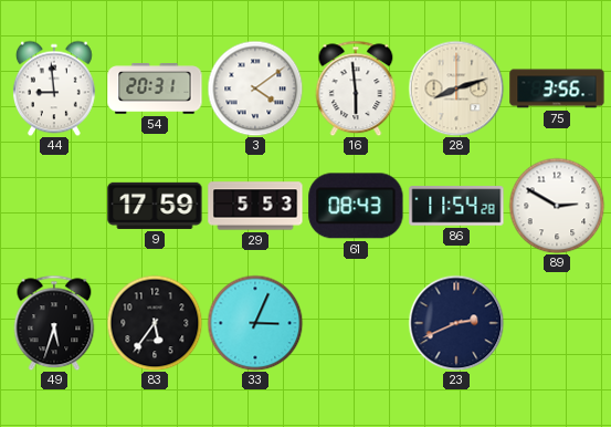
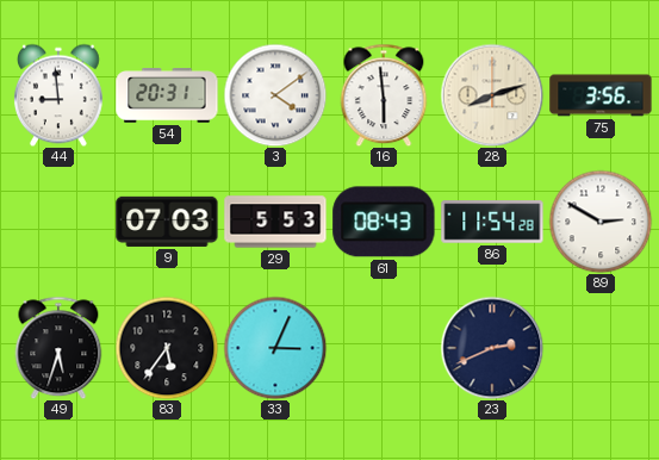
9: 17:59 -> 07:03
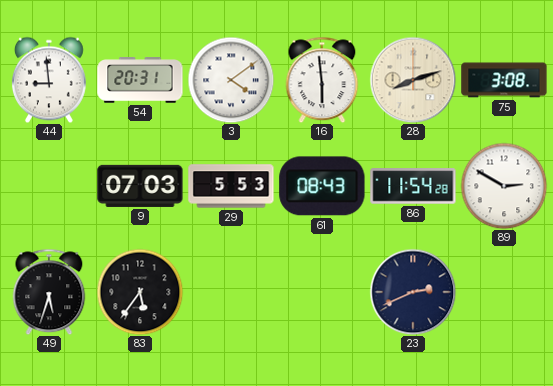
75: 3:56 -> 3:08
33: 3:04 -> none
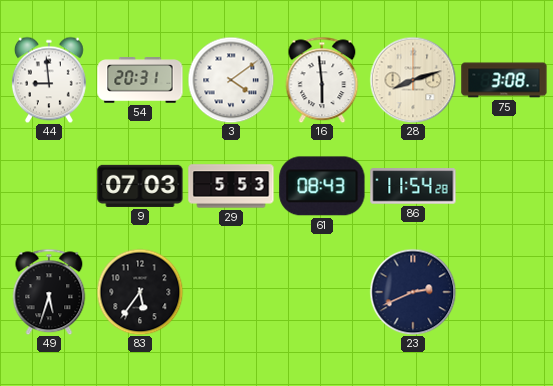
89: 2:50 -> none
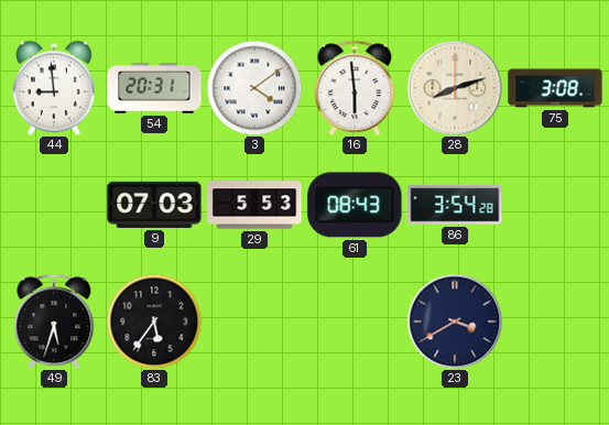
86: 11:54 -> 3:54
23: 2:41 -> 3:40
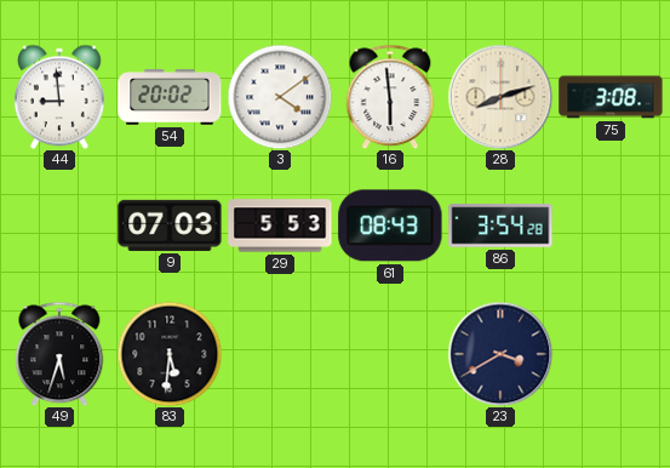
54: 20:31 -> 20:02
83: 5:36 -> 5:31
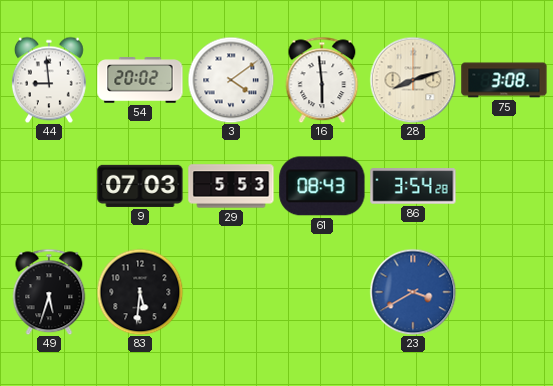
23 dial: navy -> blue
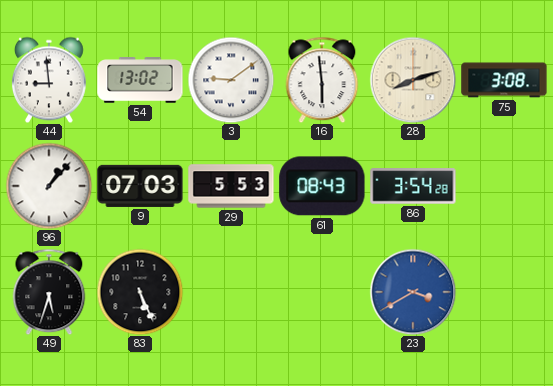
54: 20:02 -> 13:02
3: 4:09 -> 9:09
96: none -> 1:07
83: 5:31 -> 5:26
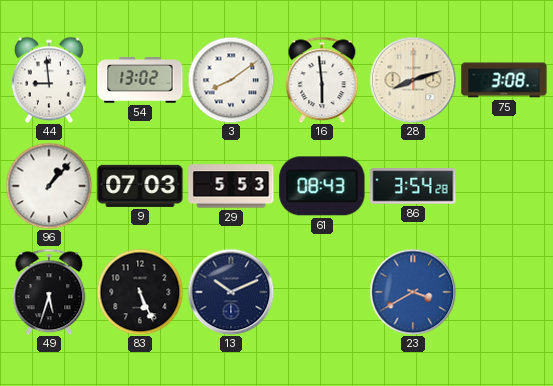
3: 9:09 -> 8:09
13: none -> 10:11
